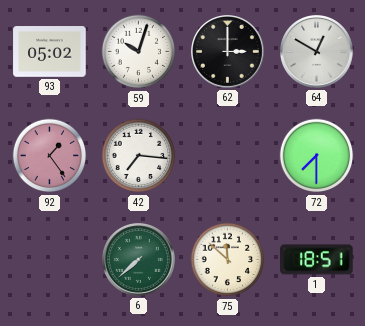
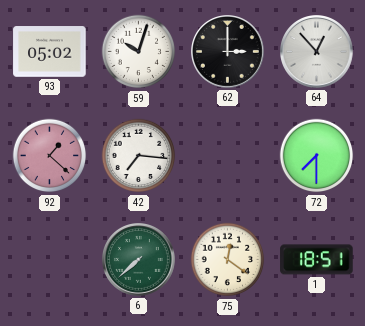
64: 12:50 -> 12:53
92: 1:24 -> 1:22
75: 11:52 -> 12:21
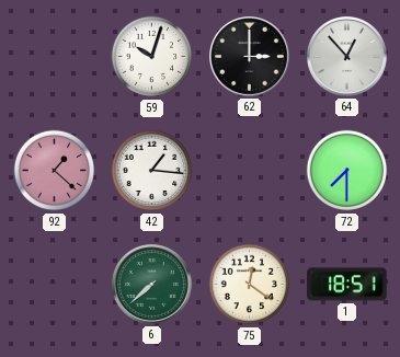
93: 05:02 -> none
42: 7:16 -> 1:16
